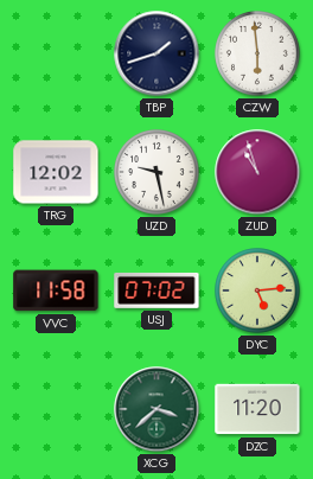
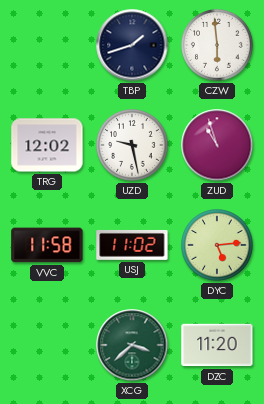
USJ: 07:02 -> 11:02
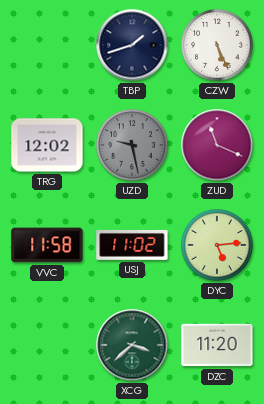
CZW: 5:59 -> 5:26
UZD dial: white -> grey
ZUD: 10:57 -> 11:19
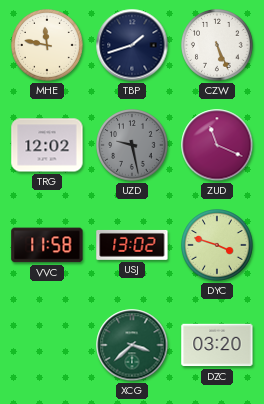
MHE: none -> 11:47
USJ: 11:02 -> 13:02
DYC: 5:14 -> 3:48
DZC: 11:20 -> 03:20
